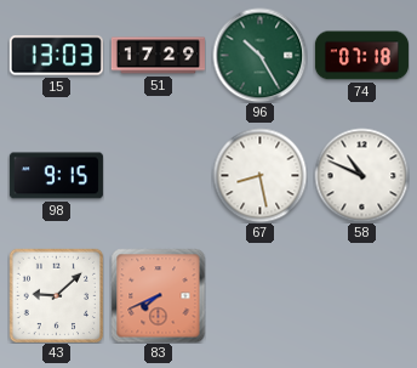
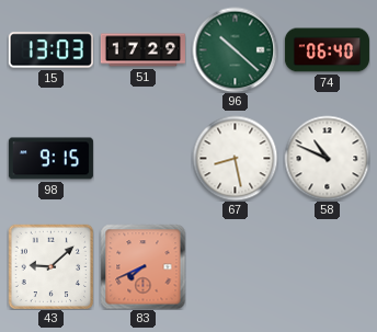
96: 10:25 -> 10:22
74: 07:18 -> 06:40
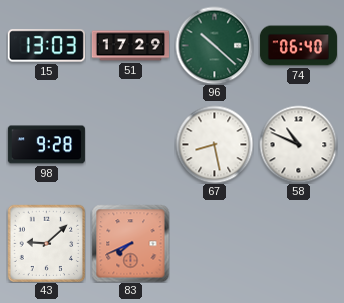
98: 9:15 -> 9:28
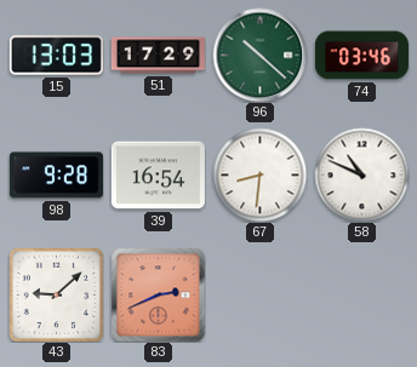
74: 06:40 -> 03:46
39: none -> 16:54
67: 8:28 -> 8:31
83: 7:41 -> 2:41
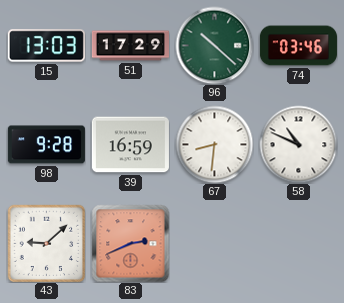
39: 16:54 -> 16:59
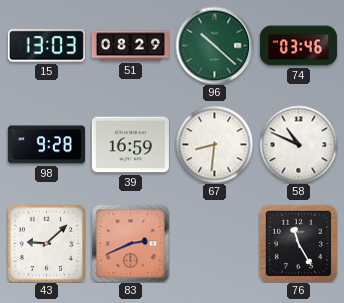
51: 17:29 -> 08:29
76: none -> 11:25
